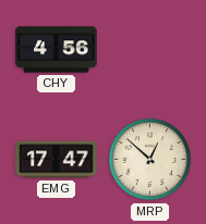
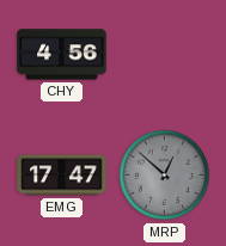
MRP dial: cream -> grey
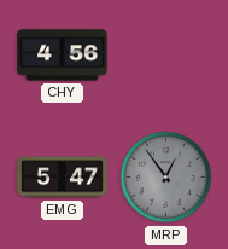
EMG: 17:47 -> 5:47
MRP: 12:52 -> 12:54
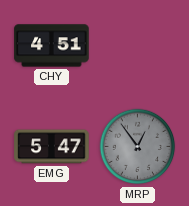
CHY: 4:56 -> 4:51
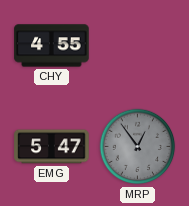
CHY: 4:51 -> 4:55
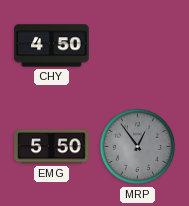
CHY: 4:55 -> 4:50
EMG: 5:47 -> 5:50
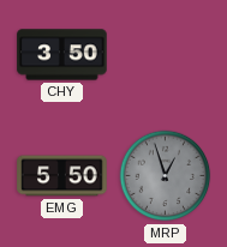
CHY: 4:50 -> 3:50
MRP: 12:54 -> 12:57
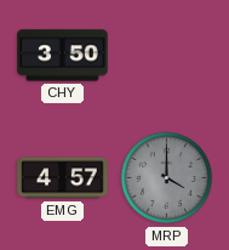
EMG: 5:50 -> 4:57
MRP: 12:57 -> 4:00
